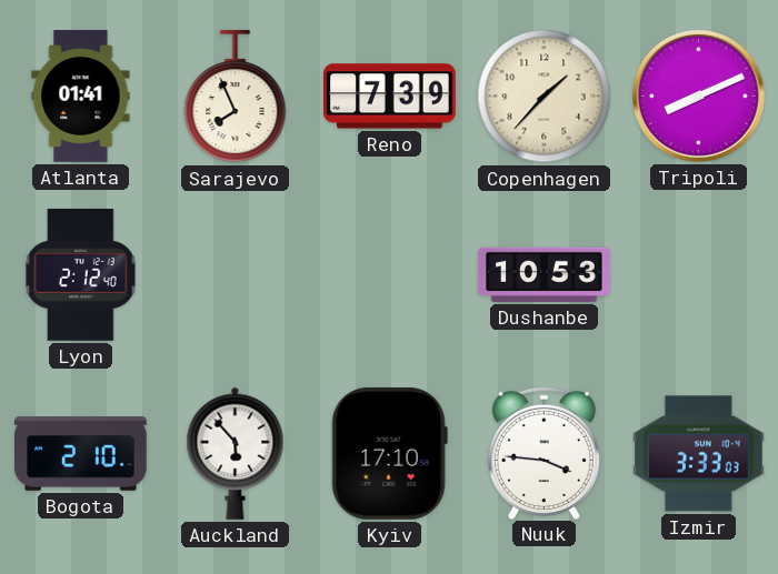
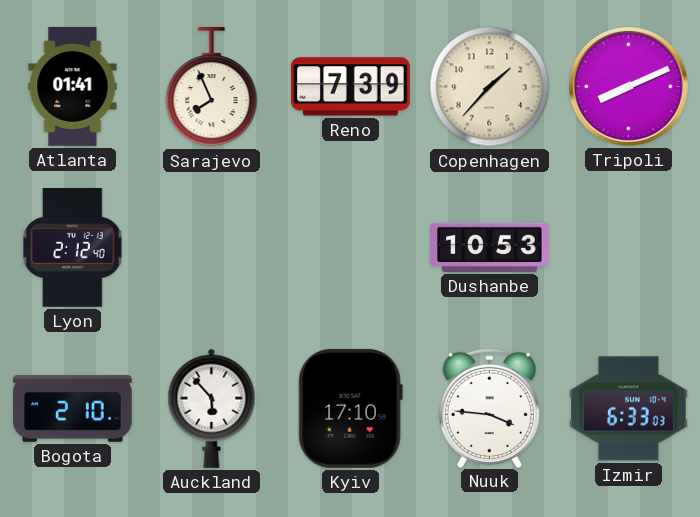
Izmir: 3:33 -> 6:33
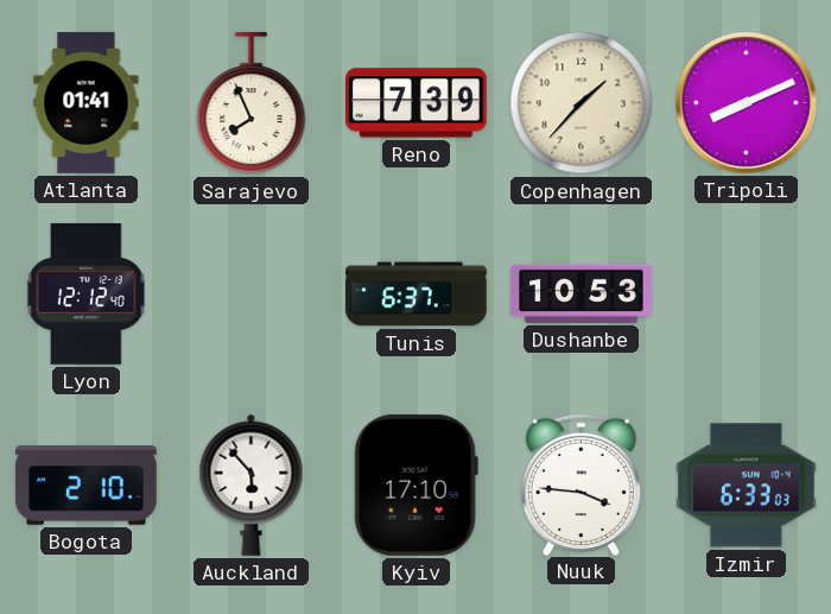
Lyon: 2:12 -> 12:12
Tunis: none -> 6:37
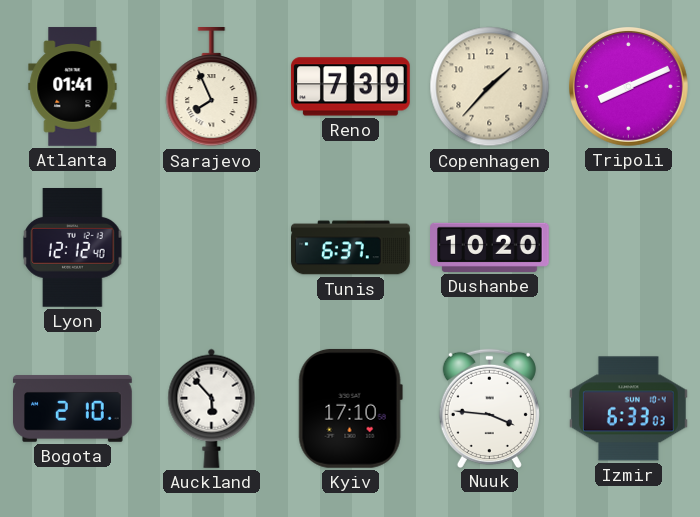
Dushanbe: 10:53 -> 10:20
